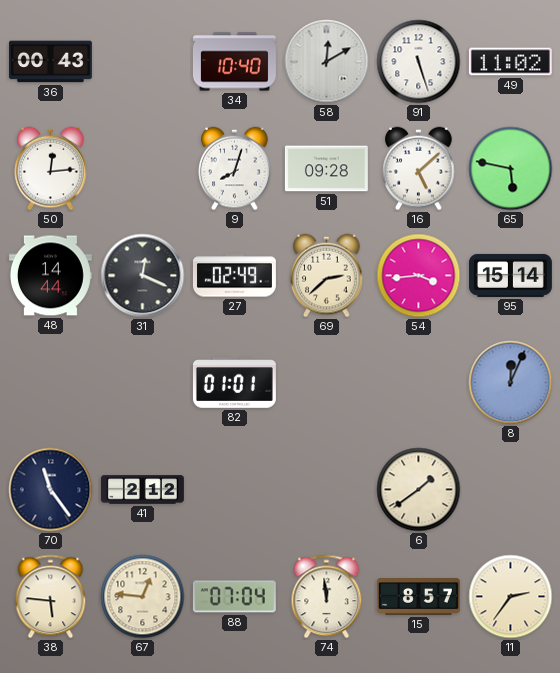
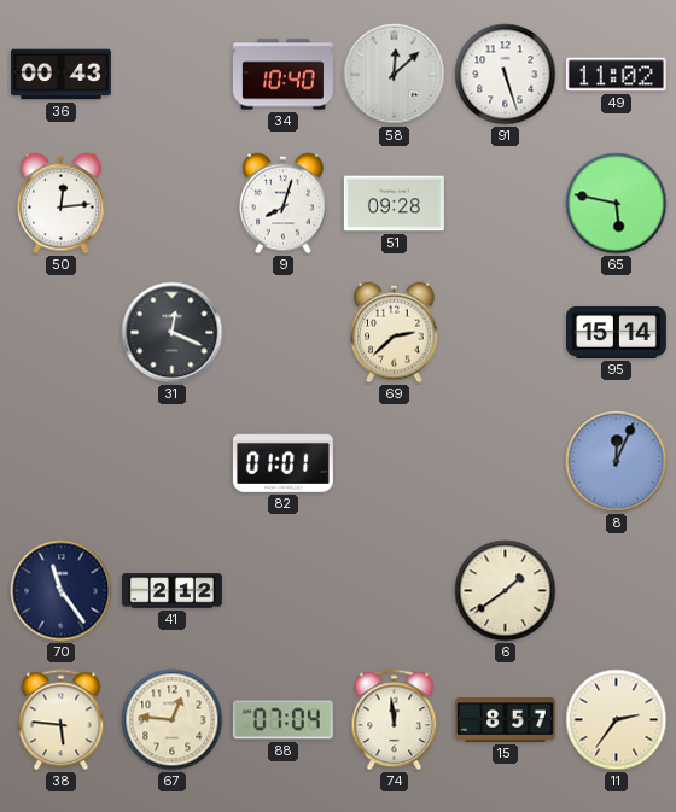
58: 12:10 -> 12:08
16: 5:08 -> none
48: 14:44 -> none
27: 02:49 -> none
54: 3:44 -> none
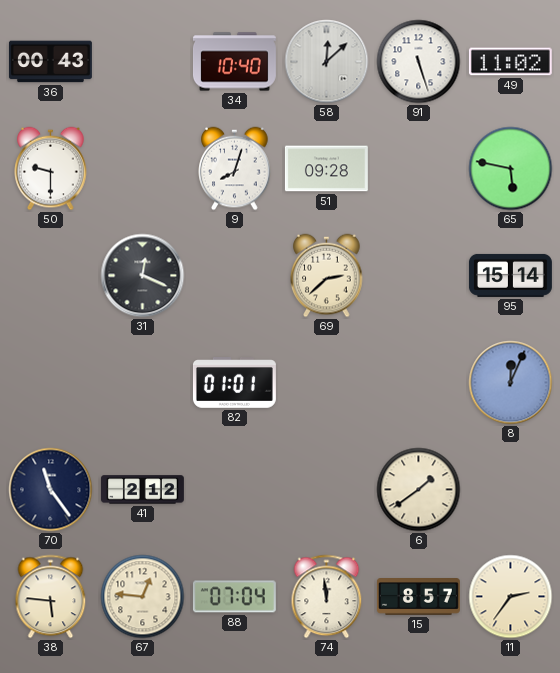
50: 12:14 -> 9:30
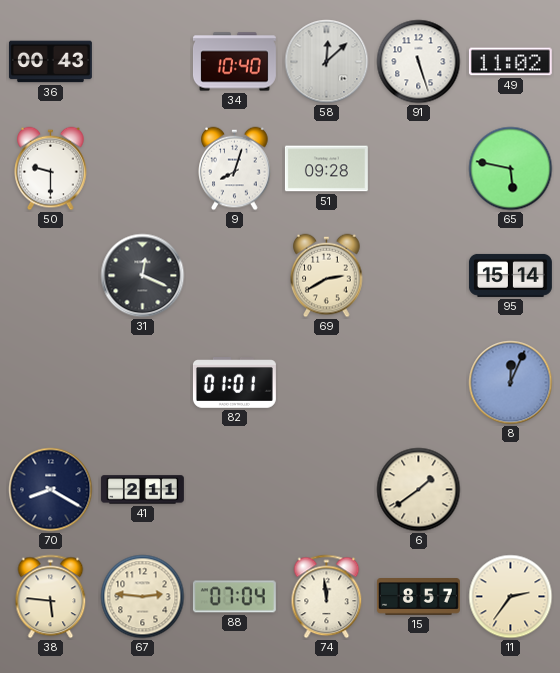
69: 2:38 -> 2:40
70: 11:24 -> 8:20
41: 2:12 -> 2:11
67: 12:46 -> 2:46
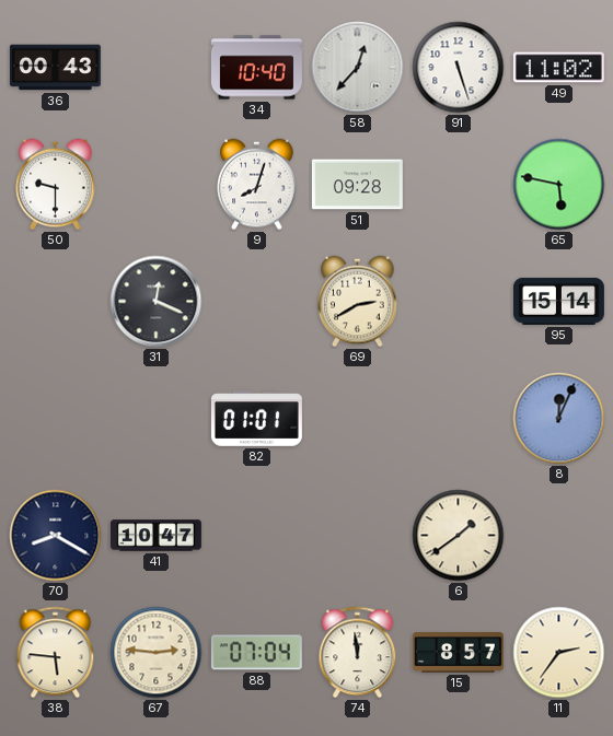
58: 12:08 -> 12:37
41: 2:11 -> 10:47
